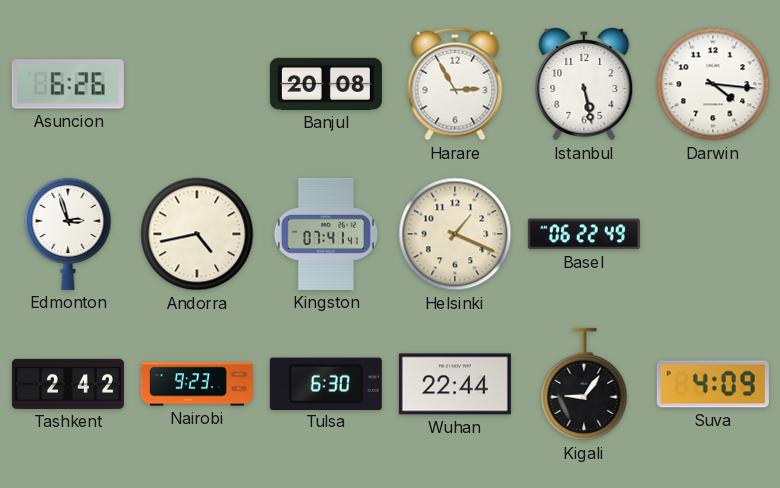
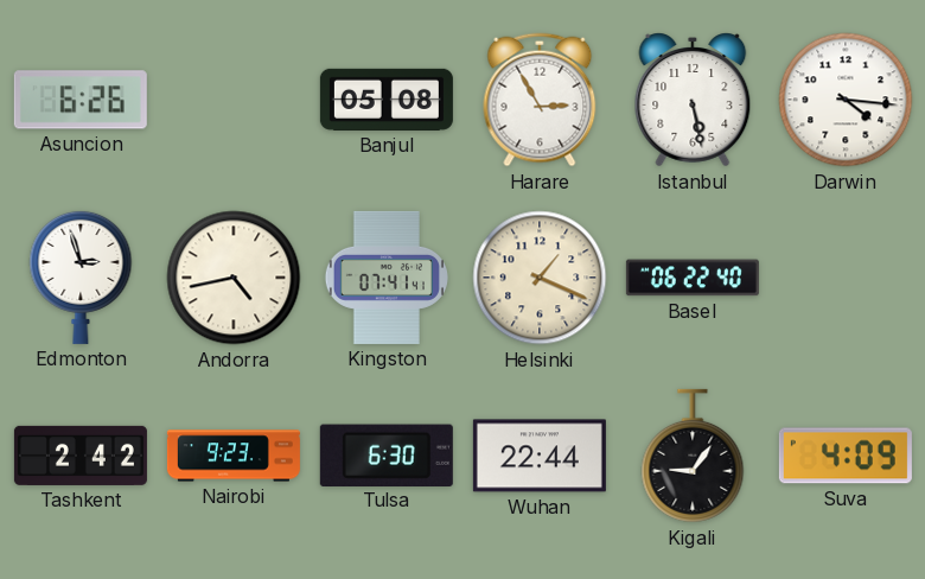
Banjul: 20:08 -> 05:08
Basel: 06:22:49 -> 06:22:40
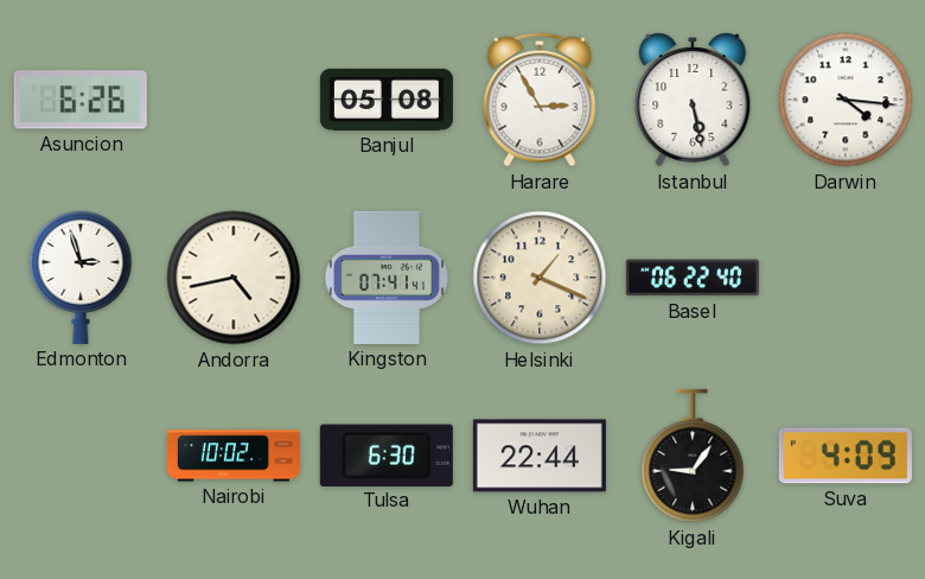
Tashkent: 2:42 -> none
Nairobi: 9:23 -> 10:02
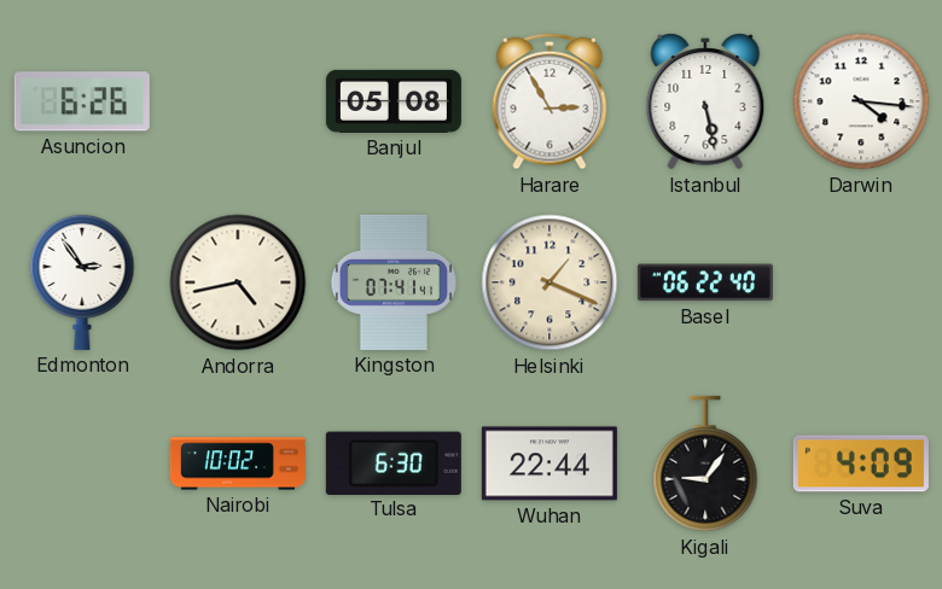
Edmonton: 2:57 -> 2:54
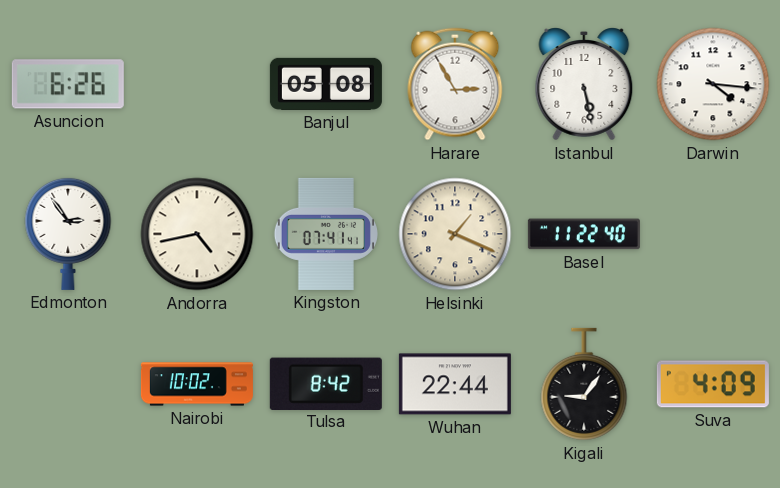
Basel: 06:22 -> 11:22
Tulsa: 6:30 -> 8:42
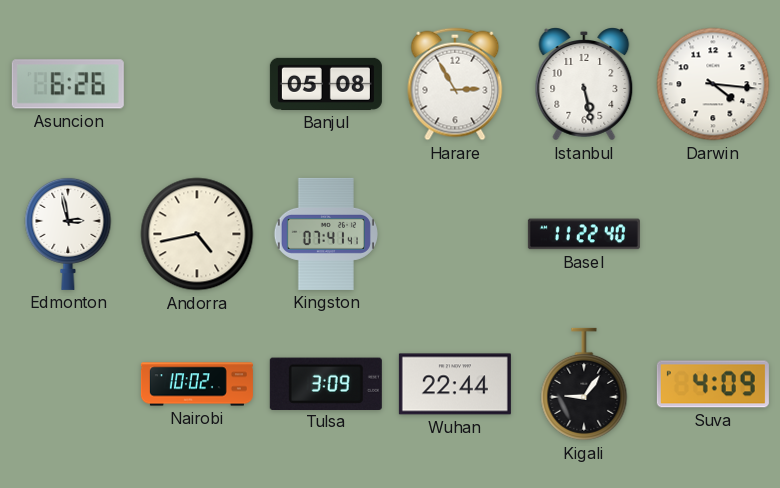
Edmonton: 2:54 -> 2:58
Helsinki: 1:19 -> none
Tulsa: 8:42 -> 3:09
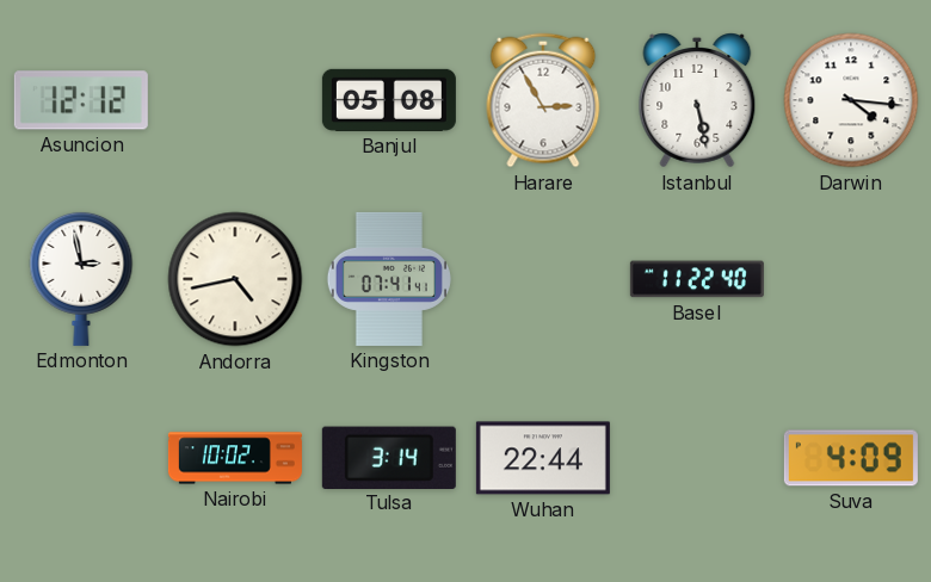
Asuncion: 6:26 -> 12:12
Tulsa: 3:09 -> 3:14
Kigali: 9:06 -> none
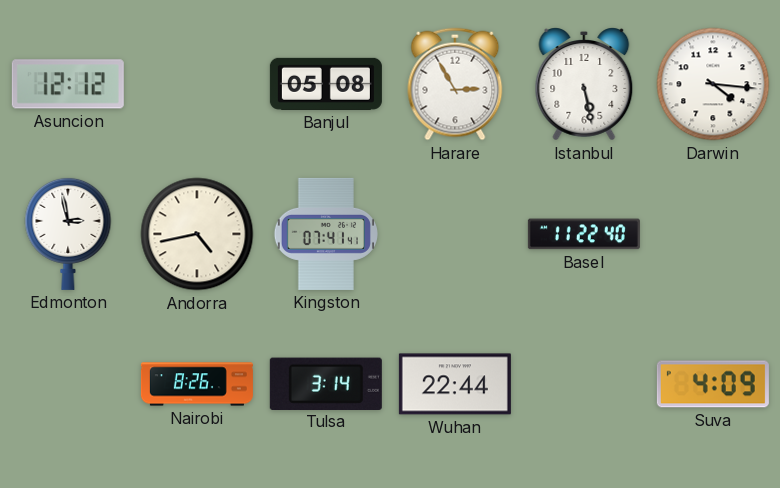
Nairobi: 10:02 -> 8:26
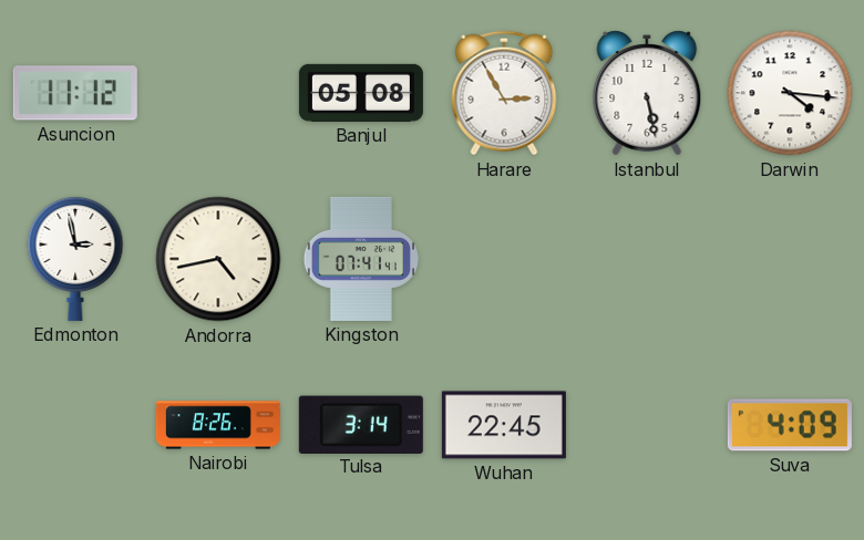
Asuncion: 12:12 -> 11:12
Basel: 11:22 -> none
Wuhan: 22:44 -> 22:45
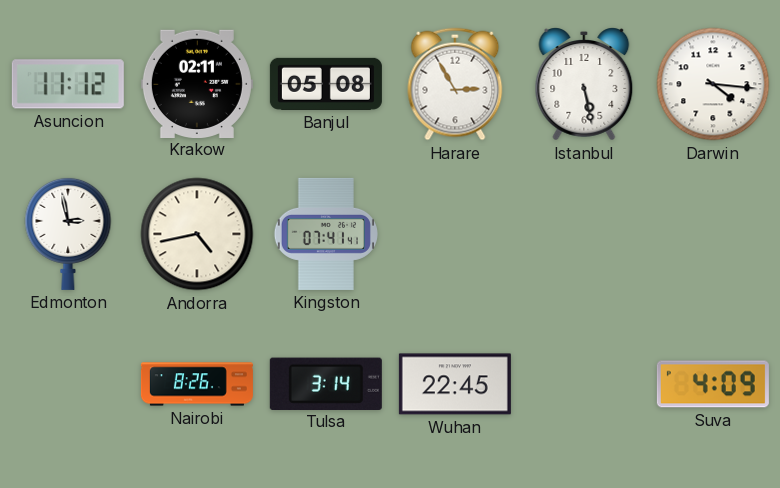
Krakow: none -> 02:11
